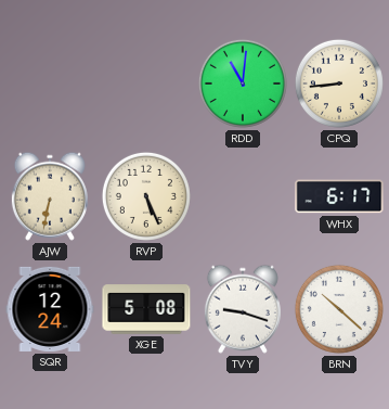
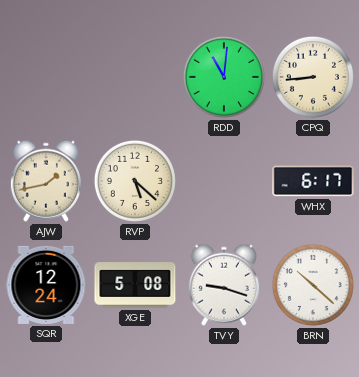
AJW: 6:32 -> 1:43
RVP: 5:26 -> 5:22
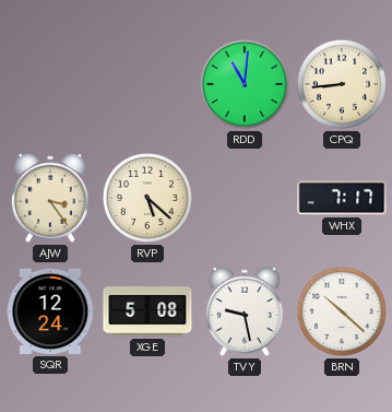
AJW: 1:43 -> 3:24
WHX: 6:17 -> 7:17
TVY: 9:18 -> 9:28
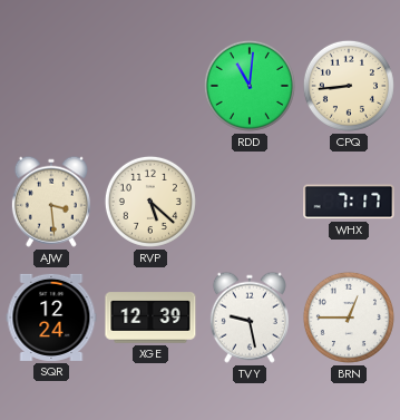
AJW: 3:24 -> 3:29
XGE: 5:08 -> 12:39
BRN: 10:22 -> 12:45
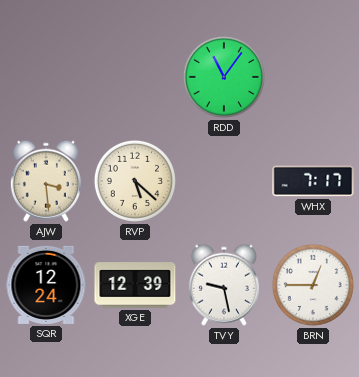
RDD: 11:01 -> 11:06
CPQ: 8:44 -> none
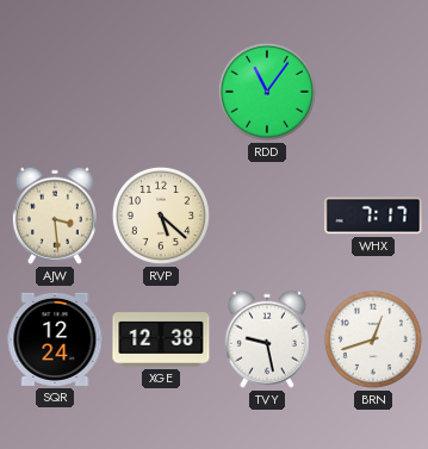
XGE: 12:39 -> 12:38
BRN: 12:45 -> 12:42
